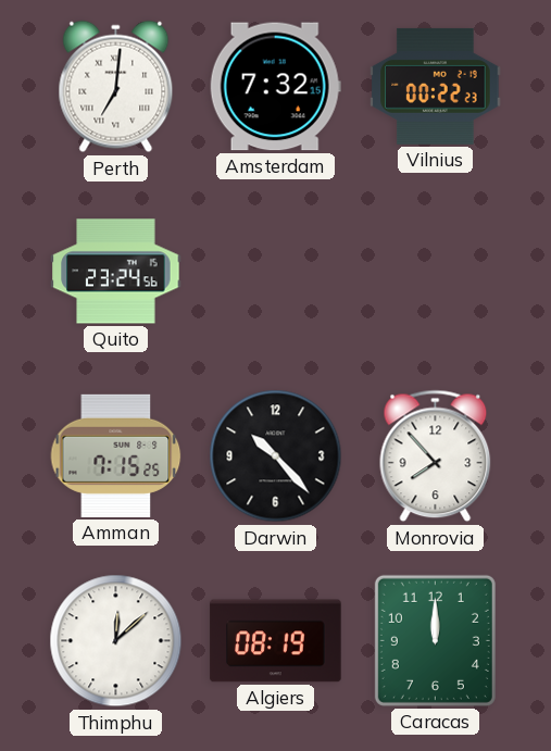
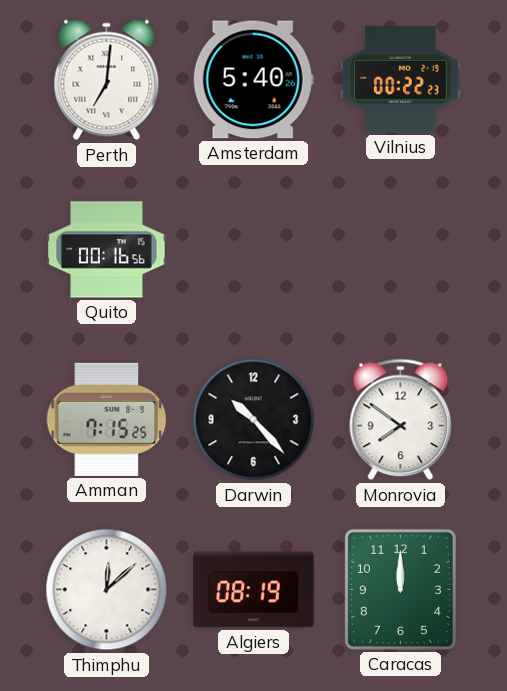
Amsterdam: 7:32 -> 5:40
Quito: 23:24 -> 00:16
Monrovia: 7:53 -> 7:51
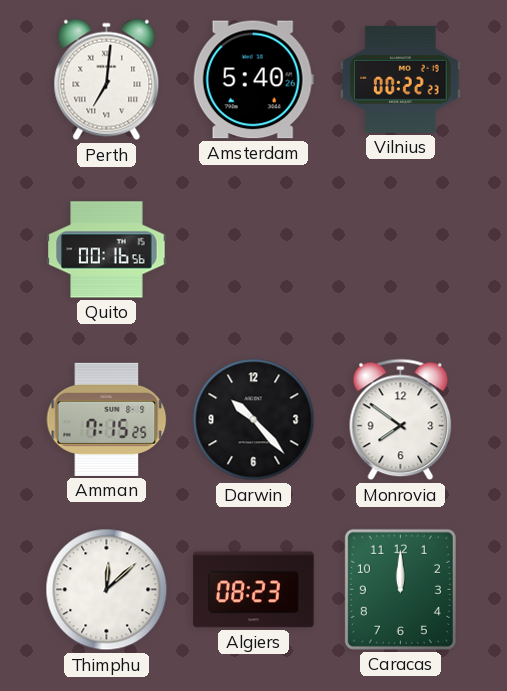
Algiers: 08:19 -> 08:23
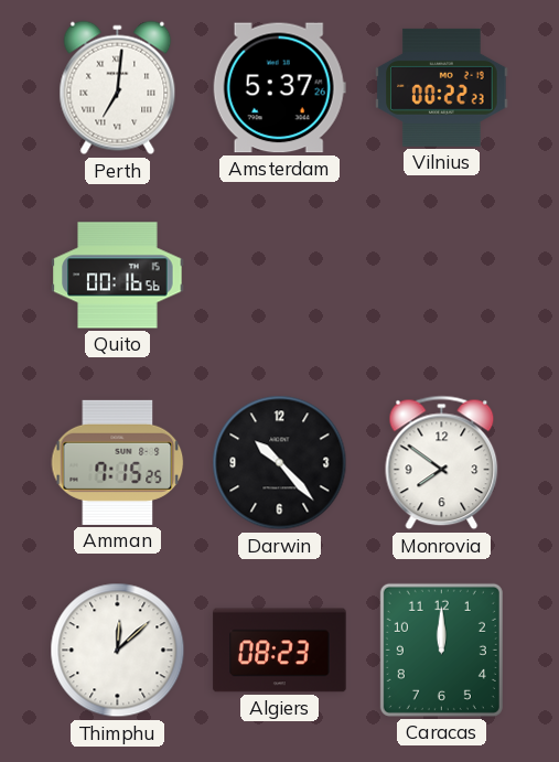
Amsterdam: 5:40 -> 5:37
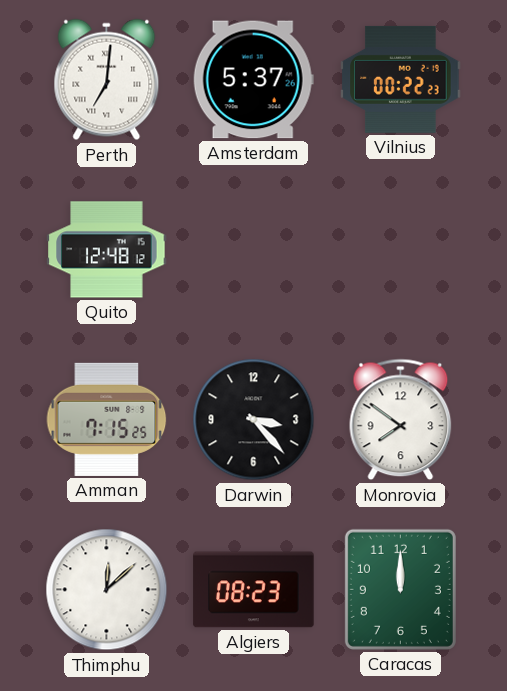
Quito: 00:16 -> 12:48
Darwin: 10:23 -> 3:23
